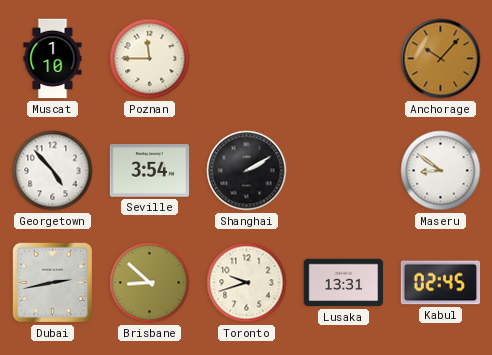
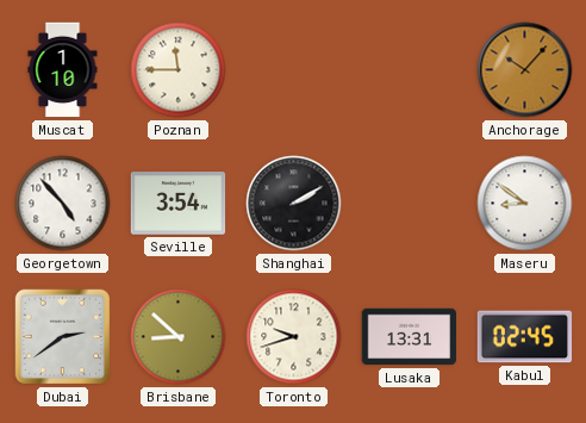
Dubai: 2:43 -> 2:39
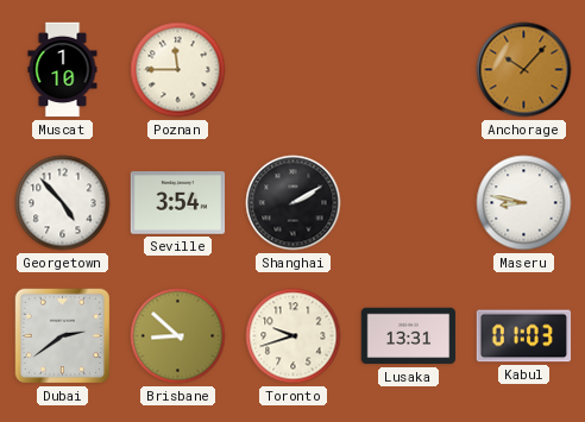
Maseru: 8:51 -> 8:47
Kabul: 02:45 -> 01:03
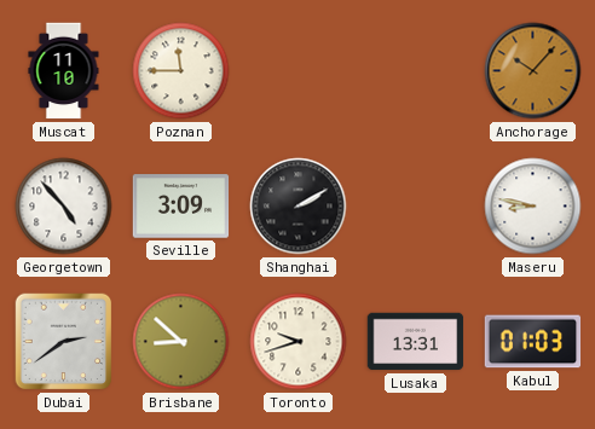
Muscat: 1:10 -> 11:10
Seville: 3:54 -> 3:09
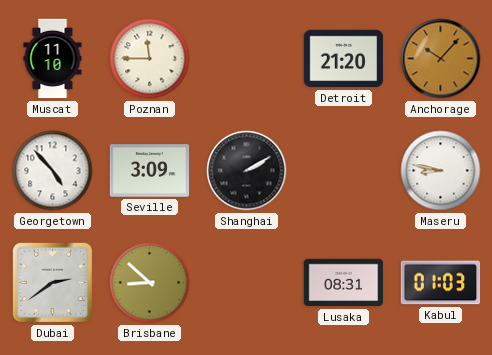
Detroit: none -> 21:20
Toronto: 9:42 -> none
Lusaka: 13:31 -> 08:31
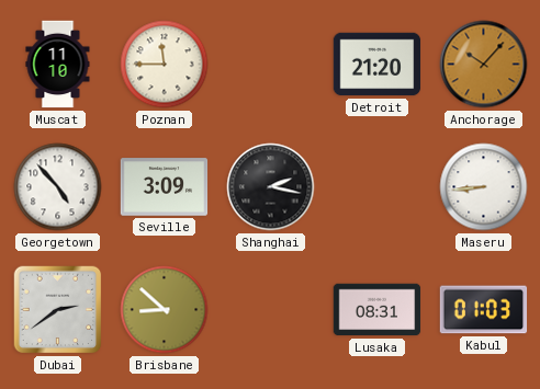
Shanghai: 2:10 -> 2:17
Maseru: 8:47 -> 8:44
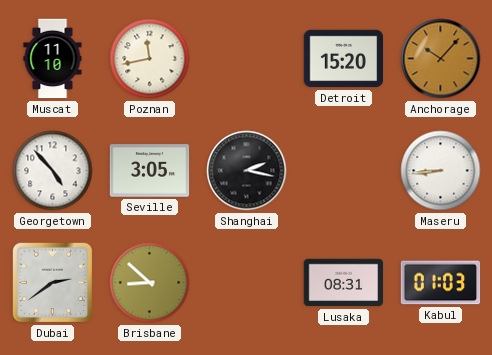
Poznan: 11:45 -> 11:43
Detroit: 21:20 -> 15:20
Seville: 3:09 -> 3:05
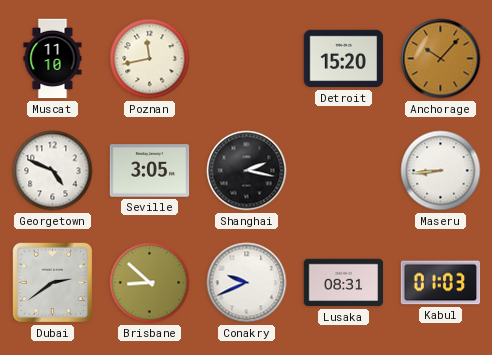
Georgetown: 4:53 -> 4:49
Conakry: none -> 9:41
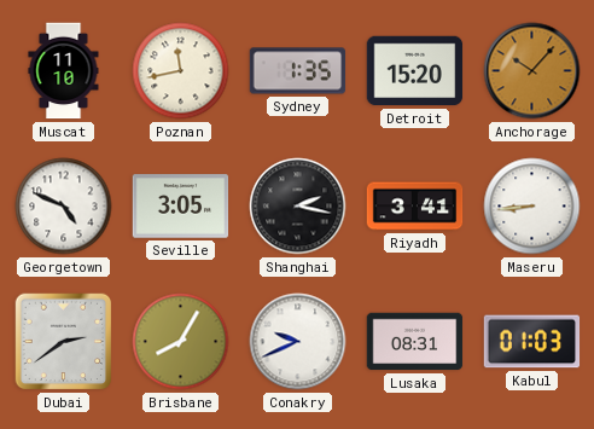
Sydney: none -> 1:35
Riyadh: none -> 3:41
Brisbane: 8:52 -> 8:05
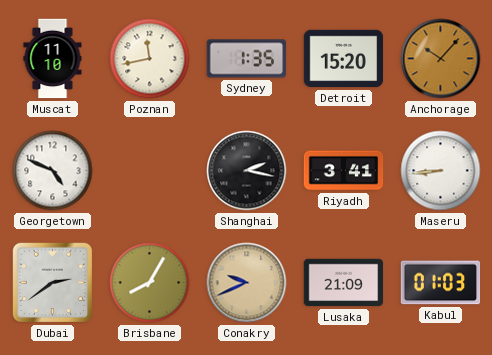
Seville: 3:05 -> none
Conakry dial: white -> champagne
Lusaka: 08:31 -> 21:09
